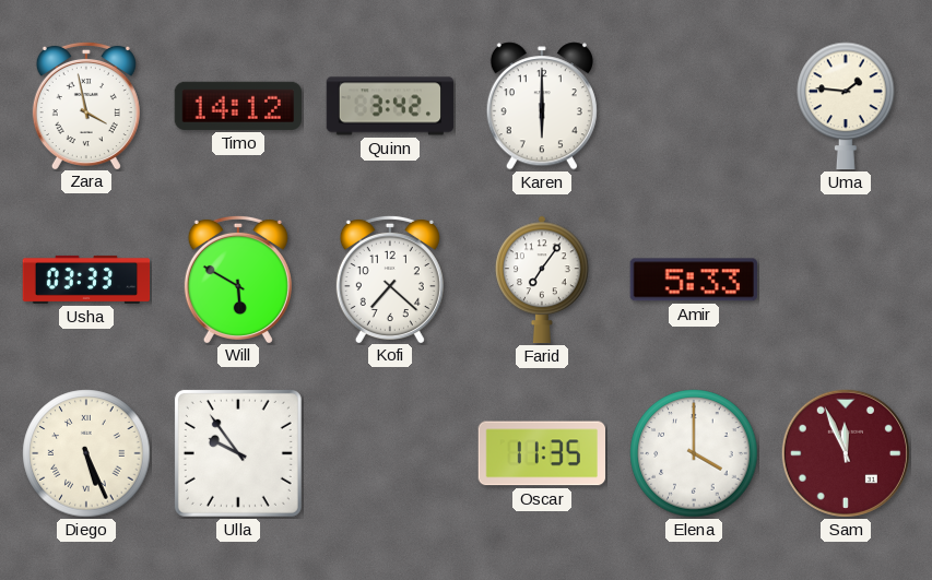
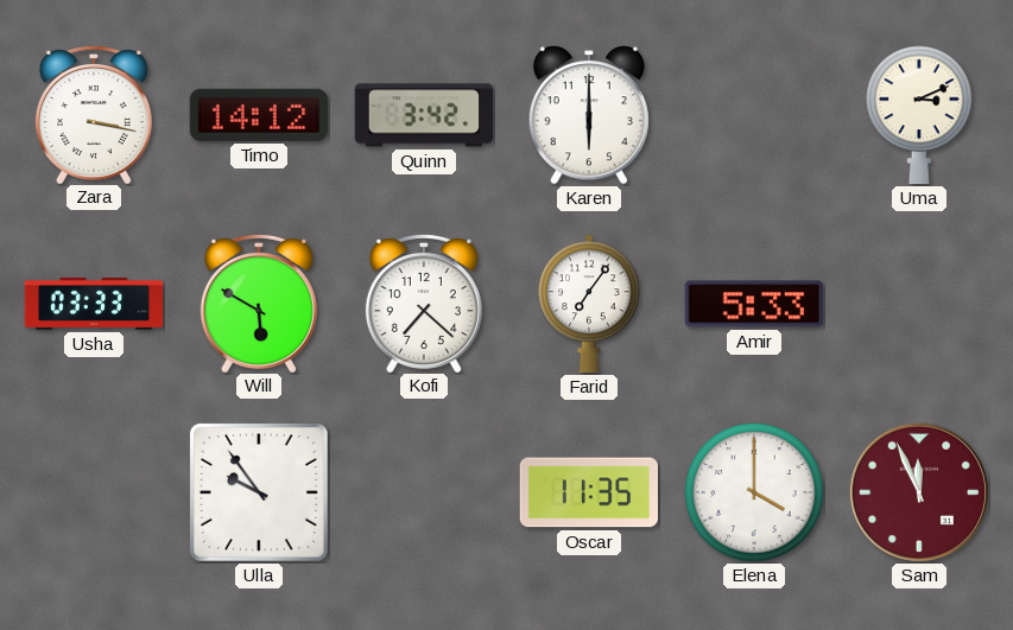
Zara: 3:58 -> 3:17
Uma: 1:46 -> 3:11
Diego: 5:26 -> none
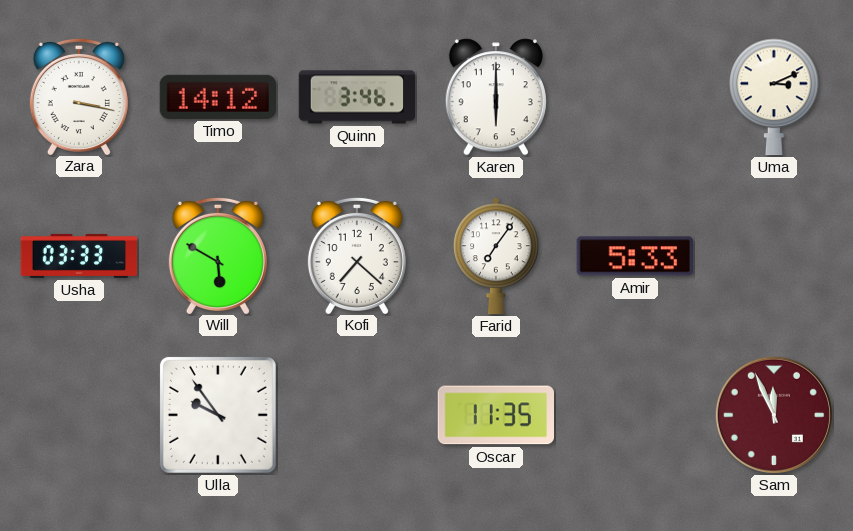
Quinn: 3:42 -> 3:46
Elena: 4:00 -> none
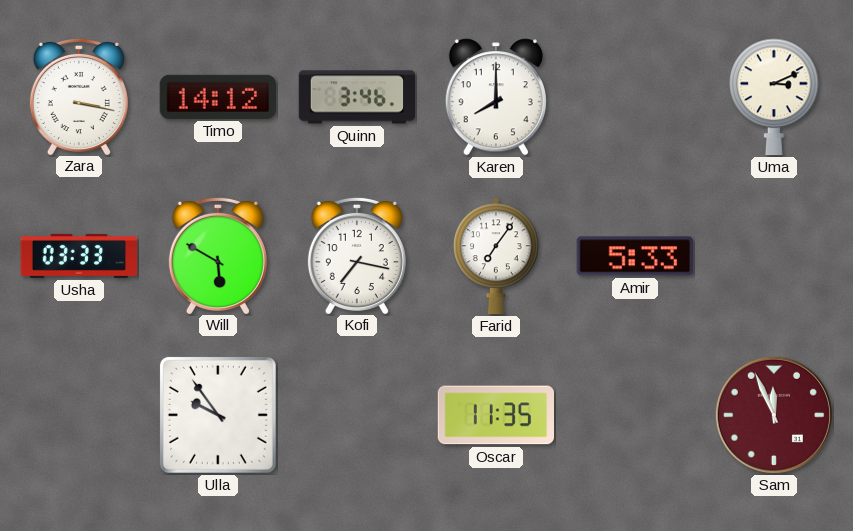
Karen: 6:00 -> 8:00
Kofi: 7:22 -> 7:17
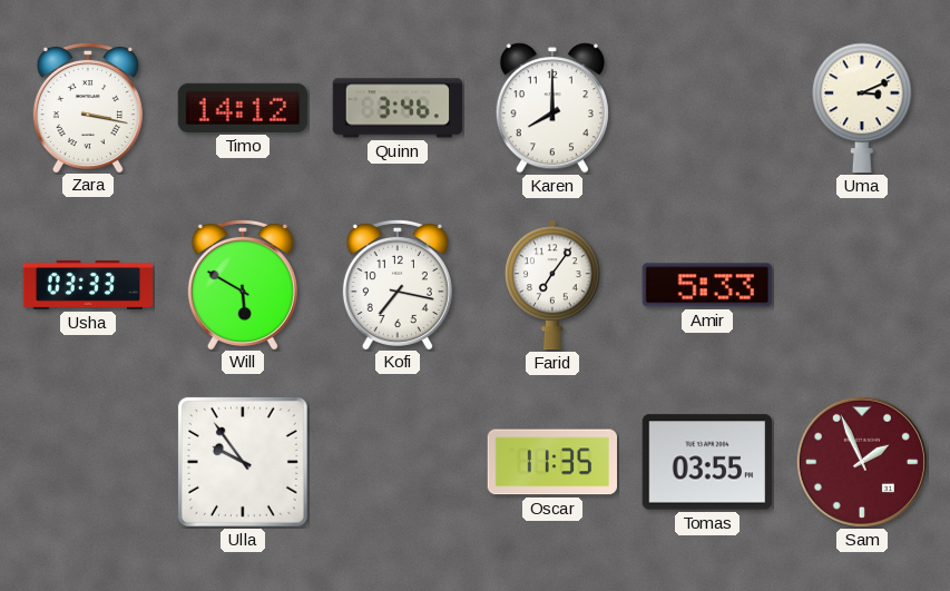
Tomas: none -> 03:55
Sam: 11:56 -> 1:56
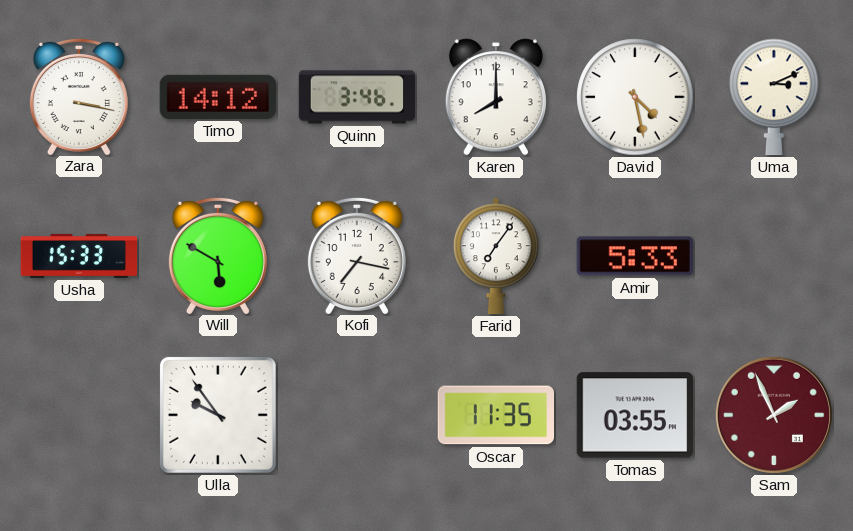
David: none -> 4:28
Usha: 03:33 -> 15:33
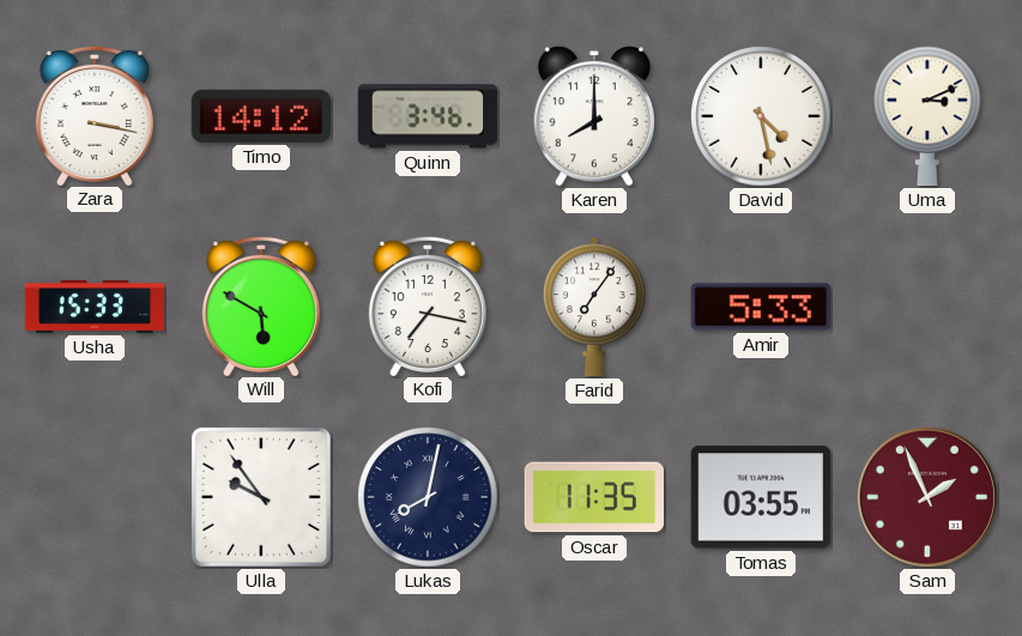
Lukas: none -> 8:02
